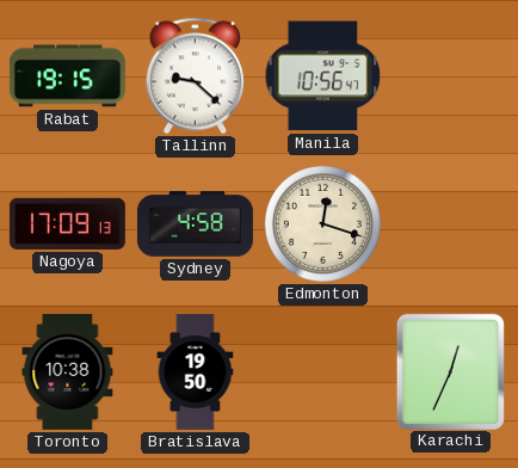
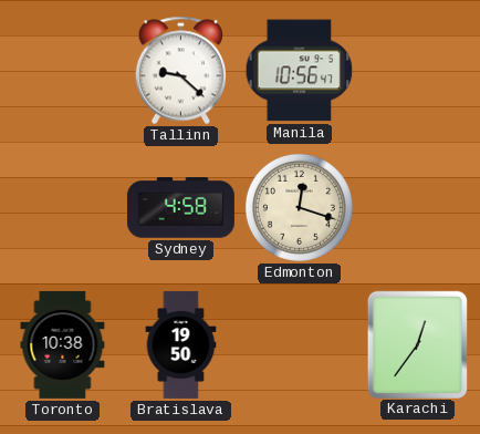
Rabat: 19:15 -> none
Nagoya: 17:09 -> none
Karachi: 12:34 -> 12:36
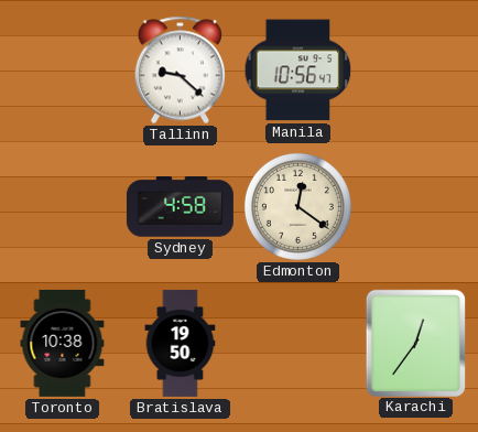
Edmonton: 12:18 -> 12:21
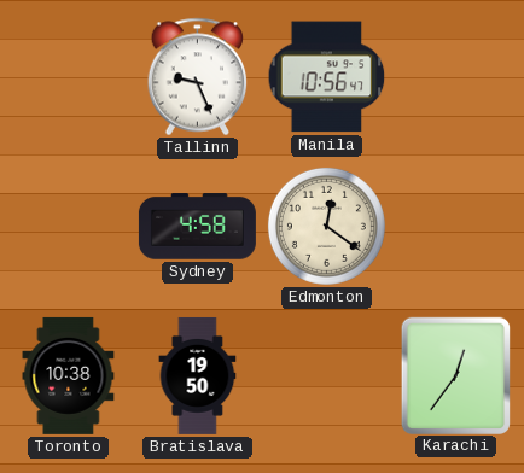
Tallinn: 9:22 -> 9:26
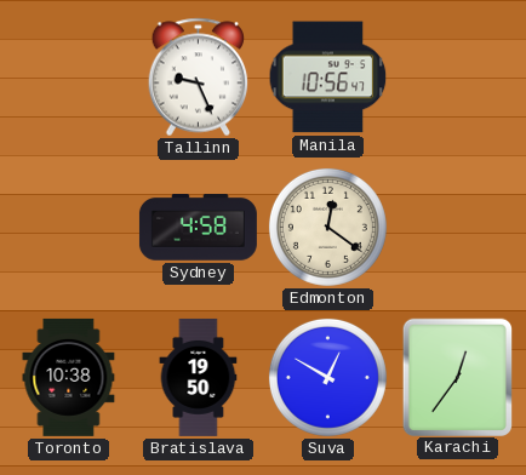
Suva: none -> 12:50
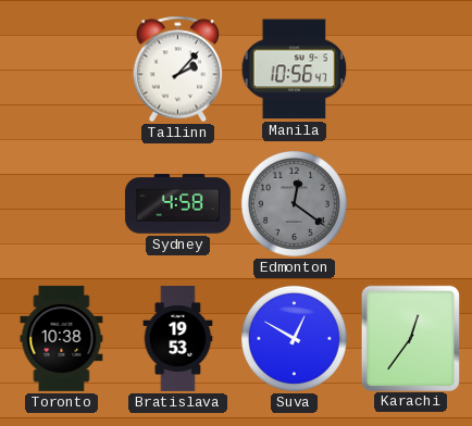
Tallinn: 9:26 -> 2:07
Edmonton dial: cream -> grey
Bratislava: 19:50 -> 19:53
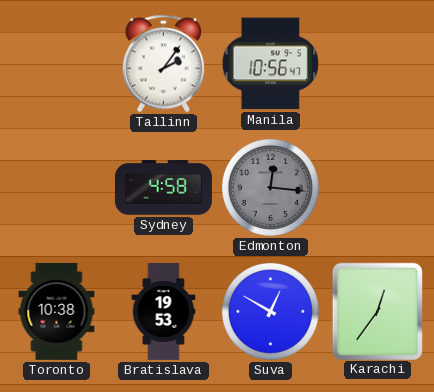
Tallinn: 2:07 -> 2:06
Edmonton: 12:21 -> 12:16
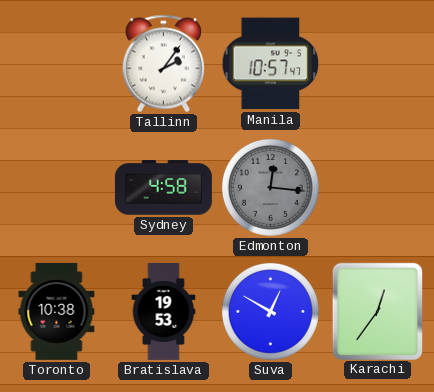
Manila: 10:56 -> 10:57
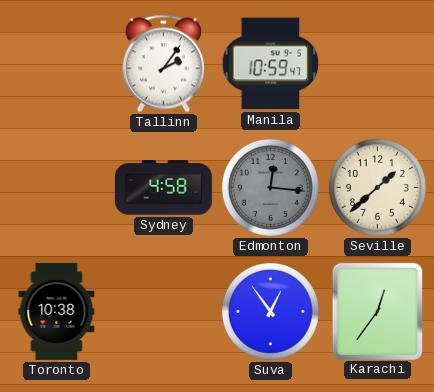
Manila: 10:57 -> 10:59
Seville: none -> 1:38
Bratislava: 19:53 -> none
Suva: 12:50 -> 12:54
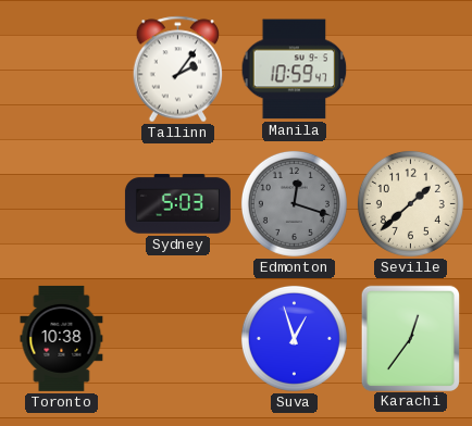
Sydney: 4:58 -> 5:03
Edmonton: 12:16 -> 12:18
Suva: 12:54 -> 12:57
